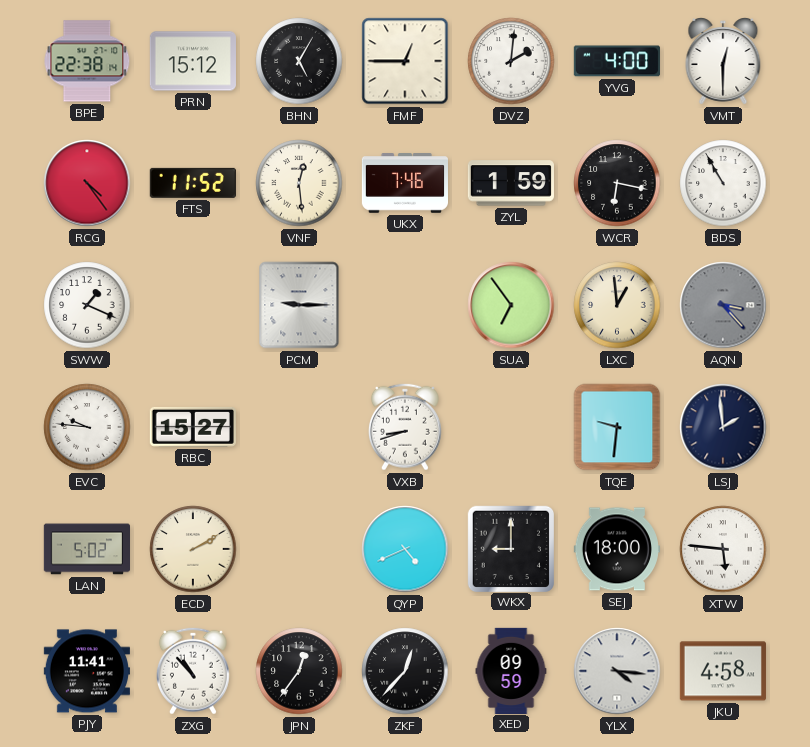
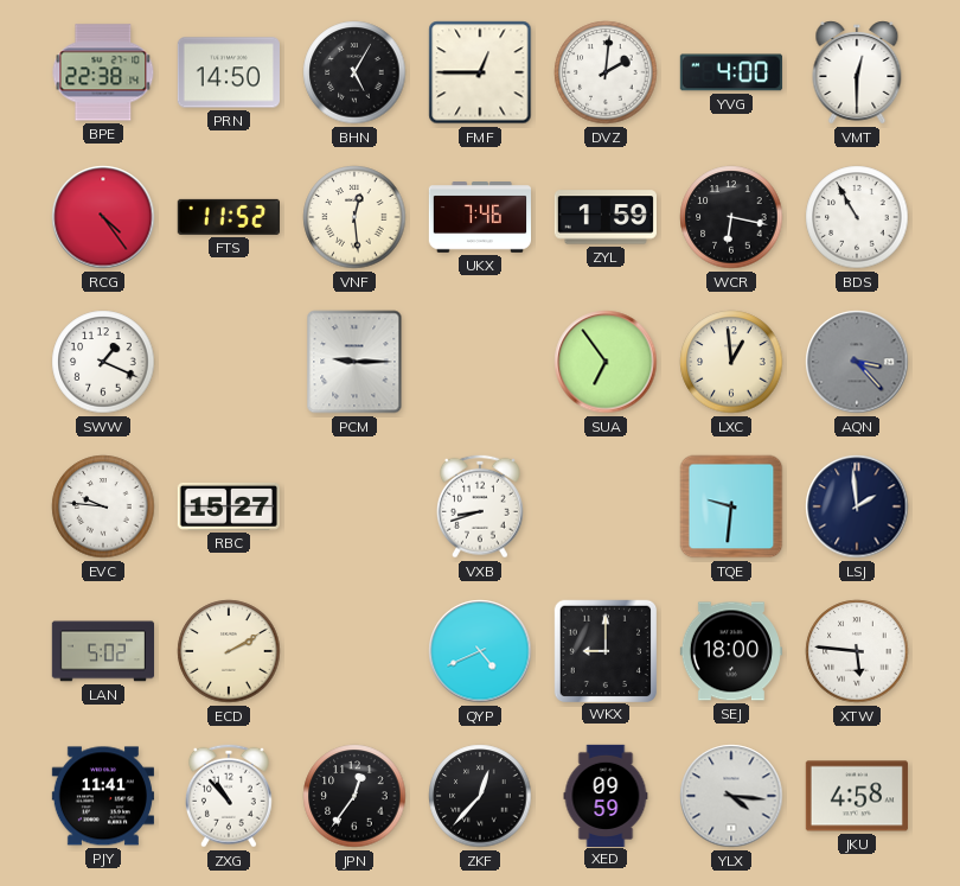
PRN: 15:12 -> 14:50
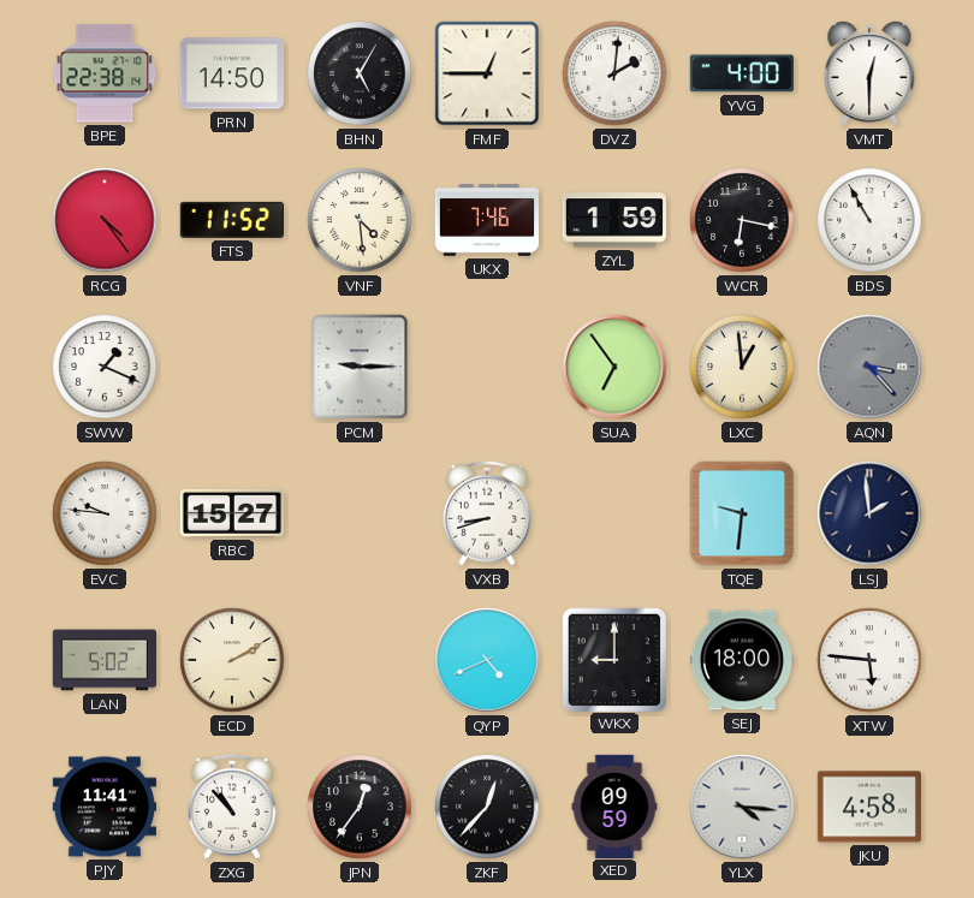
VNF: 12:29 -> 4:29
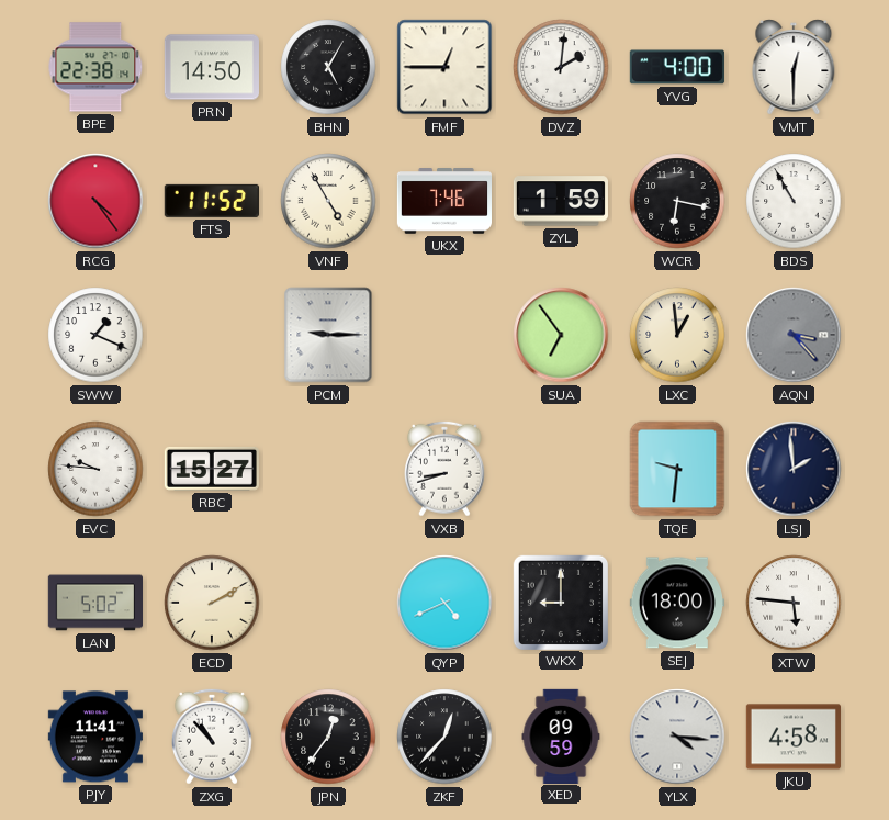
VNF: 4:29 -> 4:55
